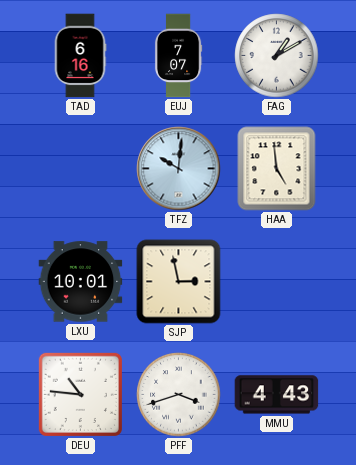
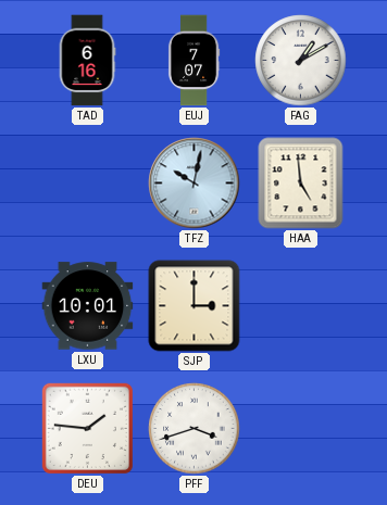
TFZ: 10:01 -> 10:02
SJP: 2:58 -> 3:00
DEU: 10:46 -> 1:46
MMU: 4:43 -> none
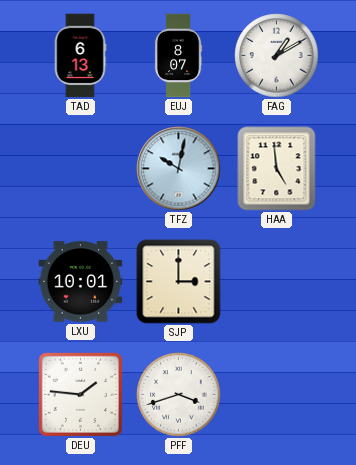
TAD: 6:16 -> 6:13
EUJ: 7:07 -> 8:07
